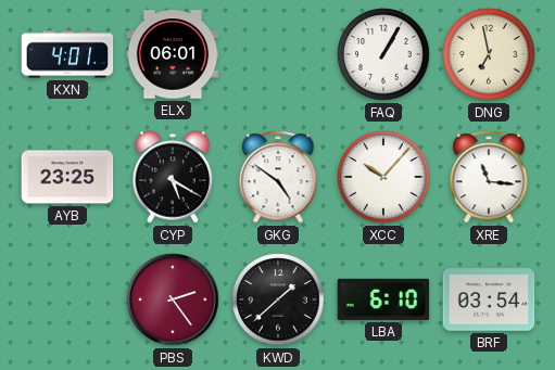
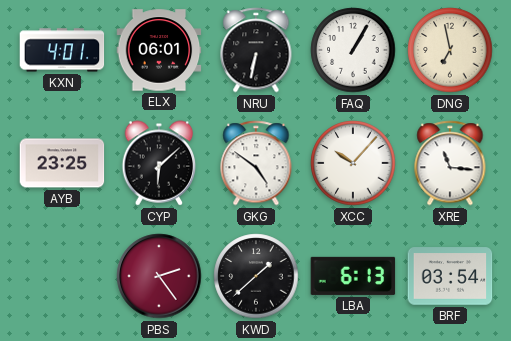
NRU: none -> 6:32
CYP: 5:20 -> 6:08
LBA: 6:10 -> 6:13
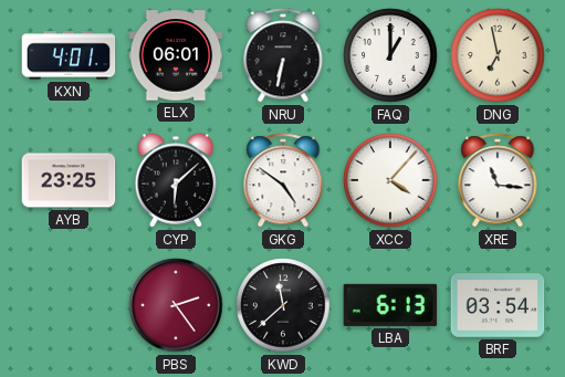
FAQ: 1:05 -> 1:00
XCC: 10:07 -> 4:07
KWD: 1:38 -> 11:38
